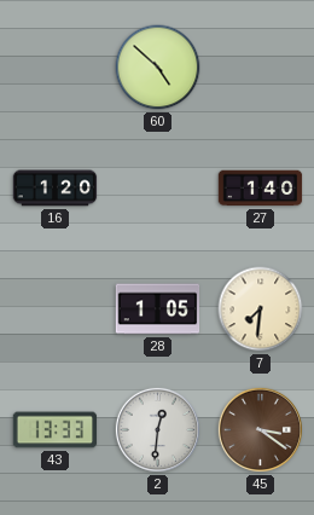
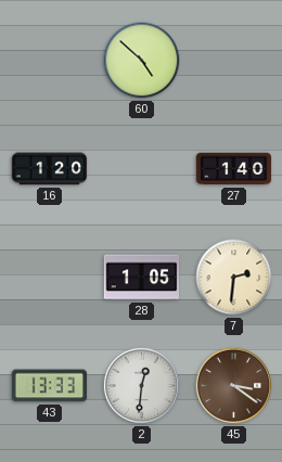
7: 7:31 -> 2:31
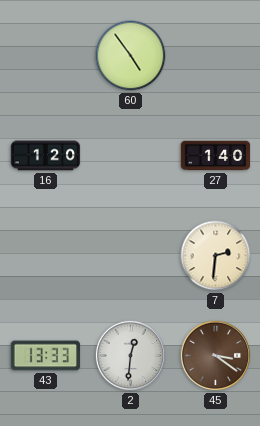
60: 4:52 -> 4:54
28: 1:05 -> none
